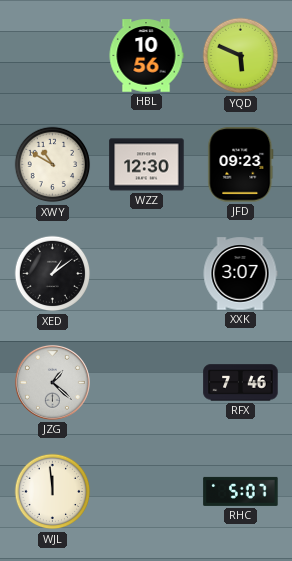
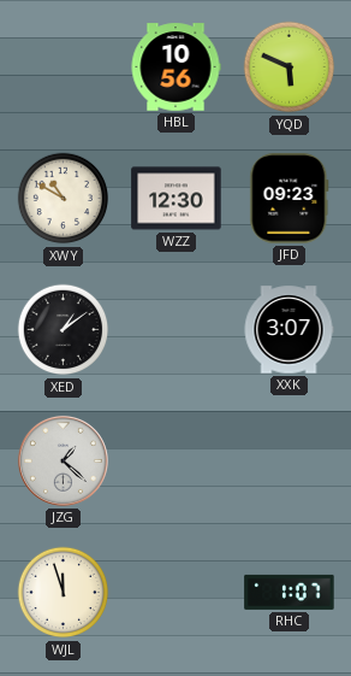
RFX: 7:46 -> none
WJL: 11:59 -> 11:57
RHC: 5:07 -> 1:07
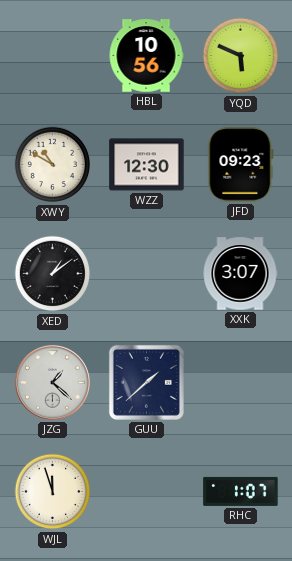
GUU: none -> 1:38
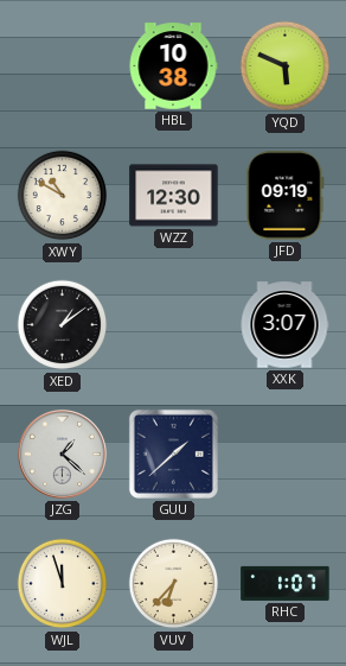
HBL: 10:56 -> 10:38
JFD: 09:23 -> 09:19
VUV: none -> 6:37
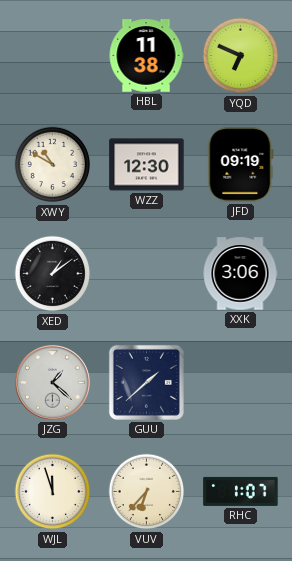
HBL: 10:38 -> 11:38
YQD: 5:49 -> 6:49
XXK: 3:07 -> 3:06
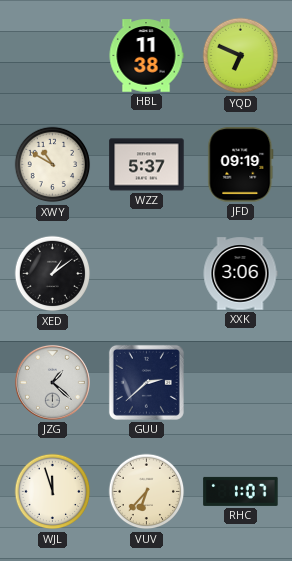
WZZ: 12:30 -> 5:37
GUU: 1:38 -> 2:38
